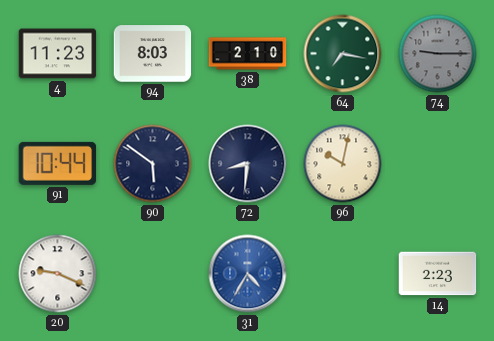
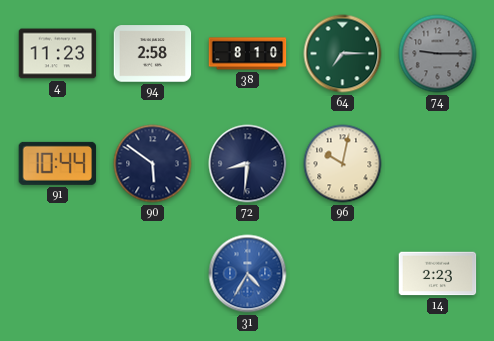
94: 8:03 -> 2:58
38: 2:10 -> 8:10
64: 7:17 -> 7:15
20: 9:19 -> none
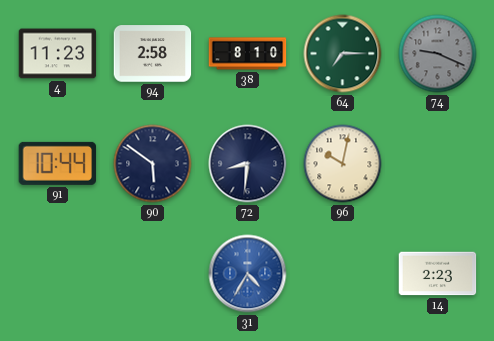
74: 9:15 -> 9:19
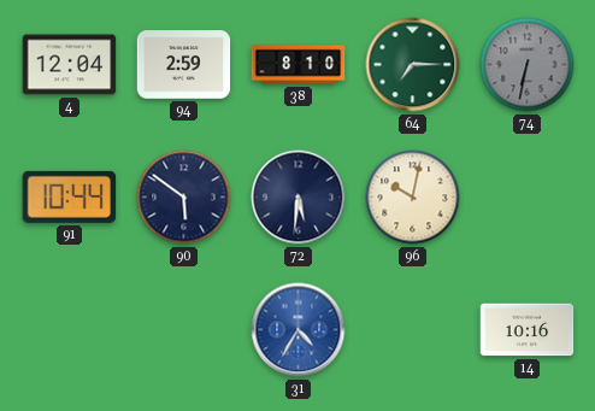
4: 11:23 -> 12:04
94: 2:58 -> 2:59
74: 9:19 -> 6:32
72: 8:31 -> 5:31
14: 2:23 -> 10:16
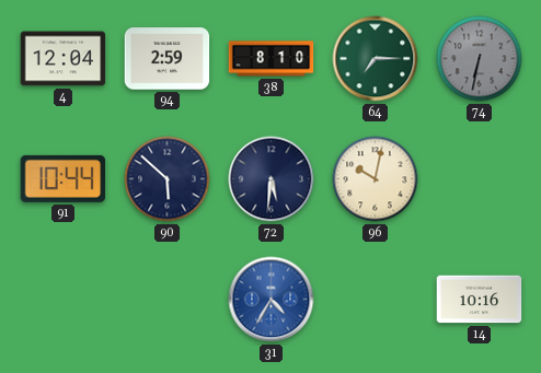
90: 5:51 -> 5:52
